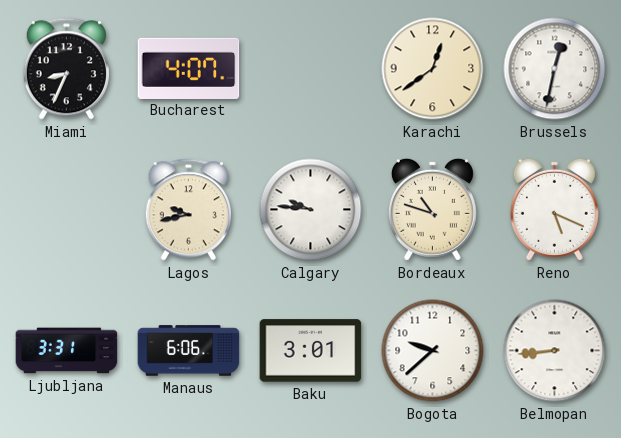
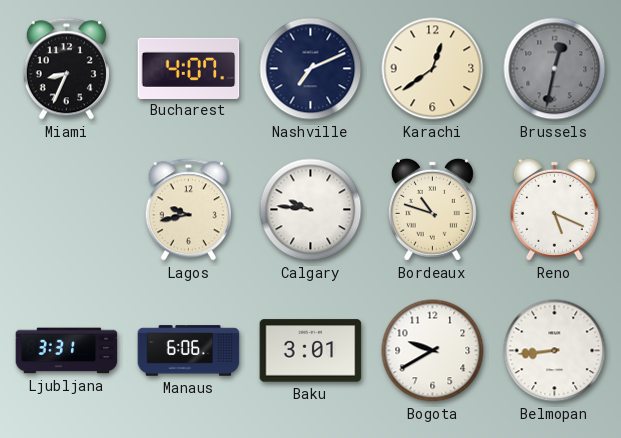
Nashville: none -> 7:11
Brussels dial: white -> grey
Bogota: 9:38 -> 9:40
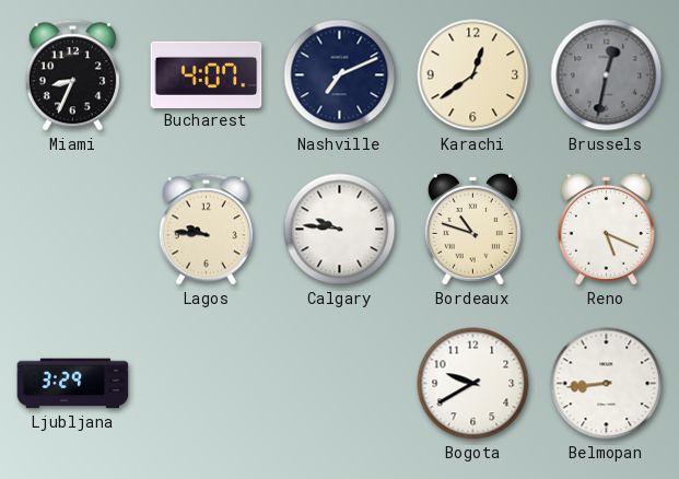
Lagos: 9:43 -> 9:46
Ljubljana: 3:31 -> 3:29
Manaus: 6:06 -> none
Baku: 3:01 -> none
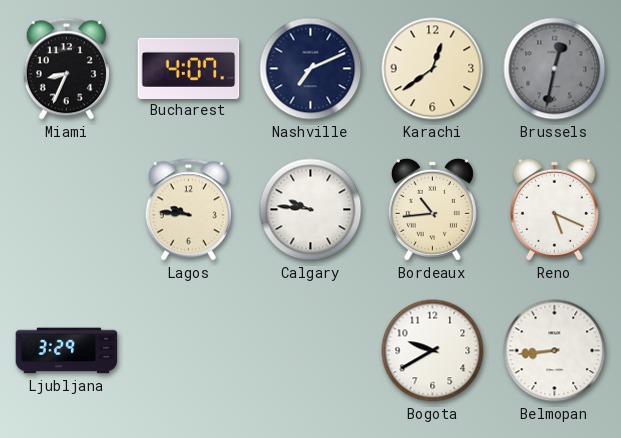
Bordeaux: 10:48 -> 10:44
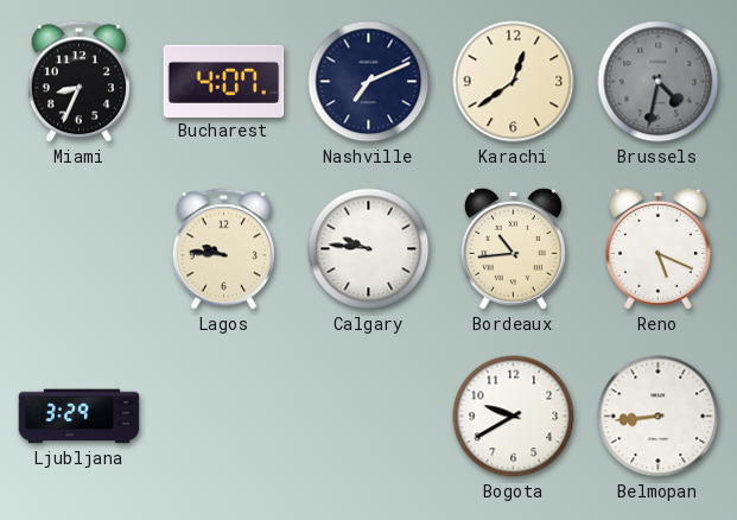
Brussels: 12:32 -> 4:32
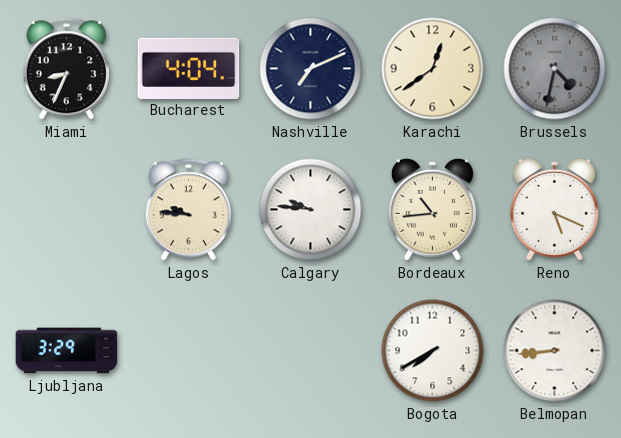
Bucharest: 4:07 -> 4:04
Bogota: 9:40 -> 7:40
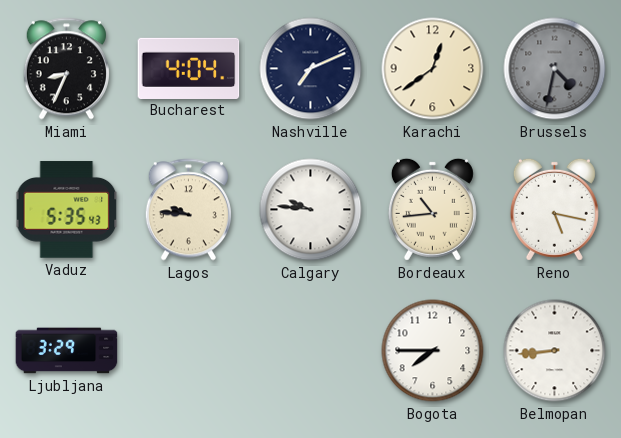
Vaduz: none -> 5:35
Reno: 5:19 -> 5:17
Bogota: 7:40 -> 7:45
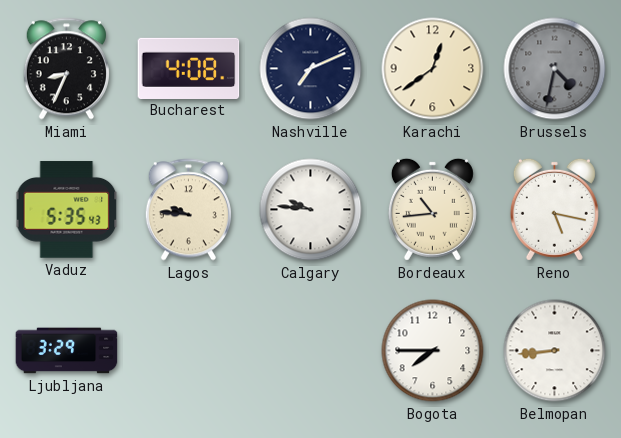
Bucharest: 4:04 -> 4:08
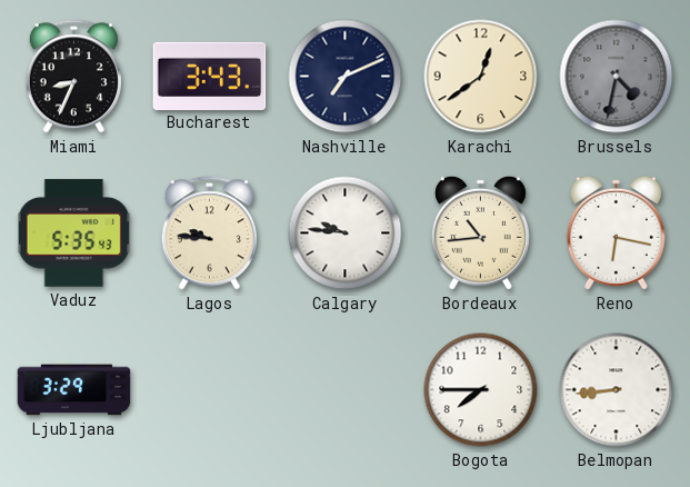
Bucharest: 4:08 -> 3:43
Reno: 5:17 -> 6:17
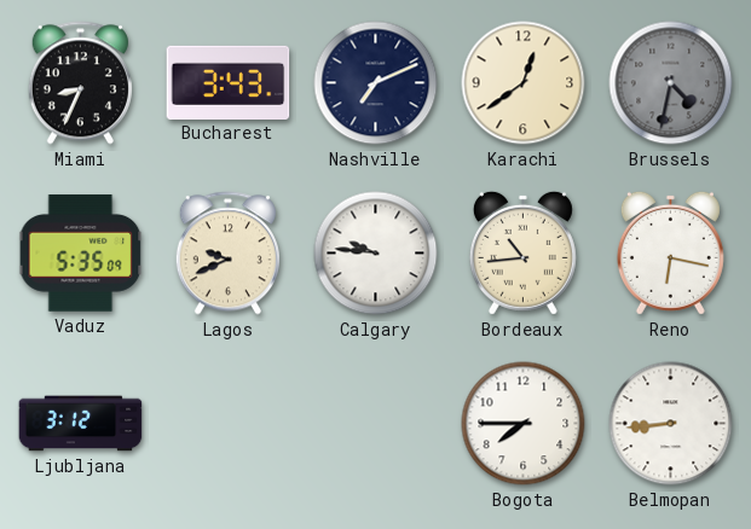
Vaduz: 5:35:43 -> 5:35:09
Lagos: 9:46 -> 9:41
Ljubljana: 3:29 -> 3:12
